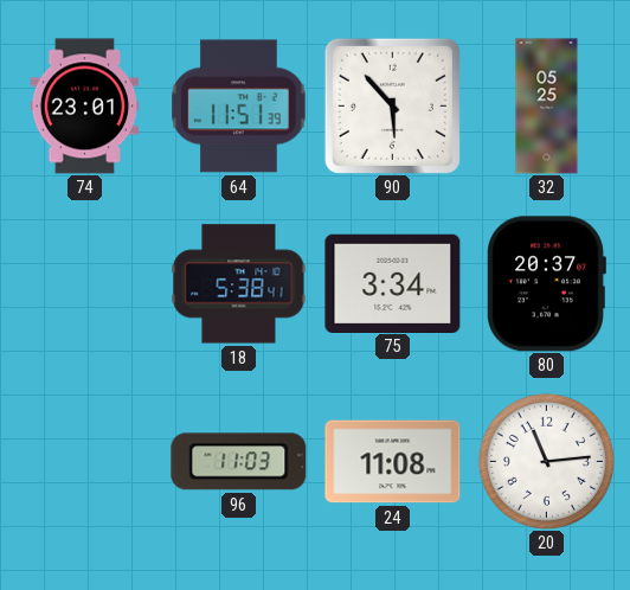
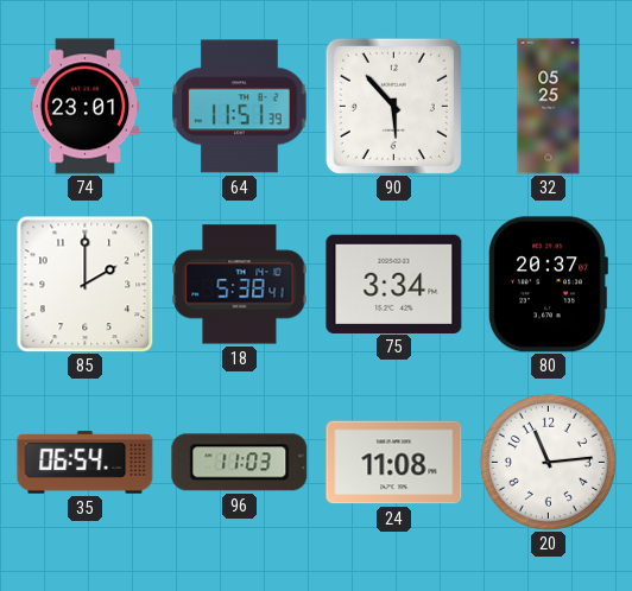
85: none -> 2:00
35: none -> 06:54
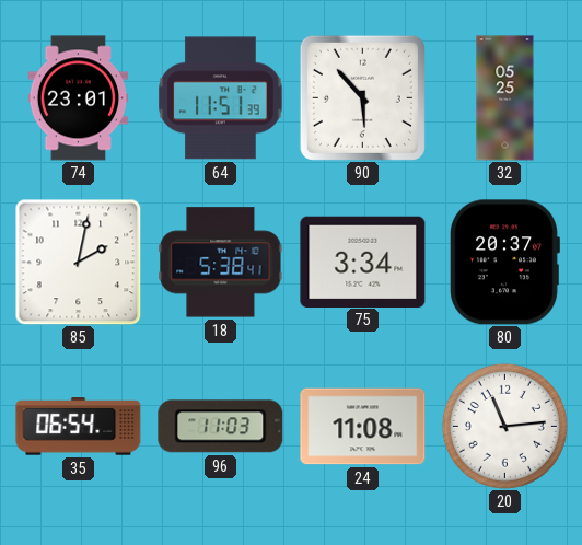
85: 2:00 -> 2:02
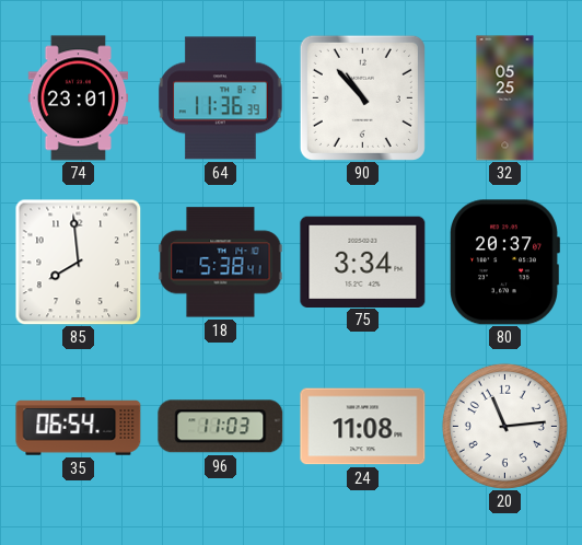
64: 11:51 -> 11:36
90: 5:53 -> 10:53
85: 2:02 -> 7:59
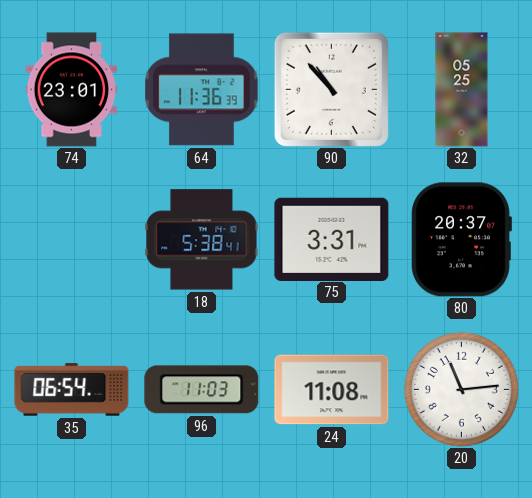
85: 7:59 -> none
75: 3:34 -> 3:31
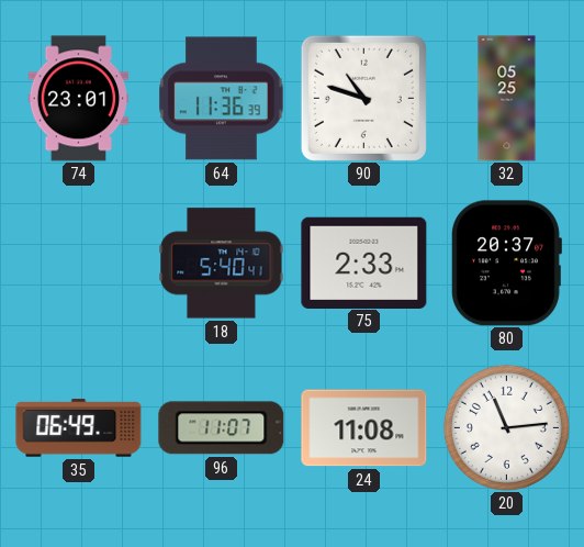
90: 10:53 -> 10:48
18: 5:38 -> 5:40
75: 3:31 -> 2:33
35: 06:54 -> 06:49
96: 11:03 -> 11:07
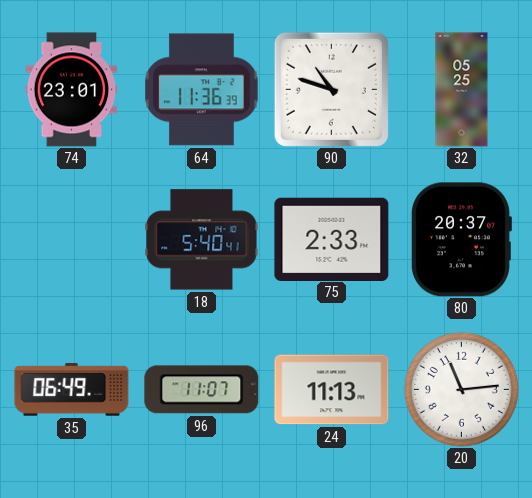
24: 11:08 -> 11:13
